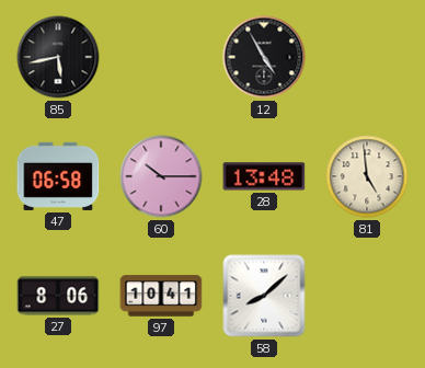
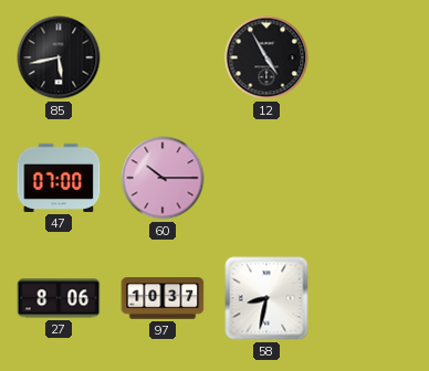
47: 06:58 -> 07:00
28: 13:48 -> none
81: 4:59 -> none
97: 10:41 -> 10:37
58: 8:08 -> 8:32
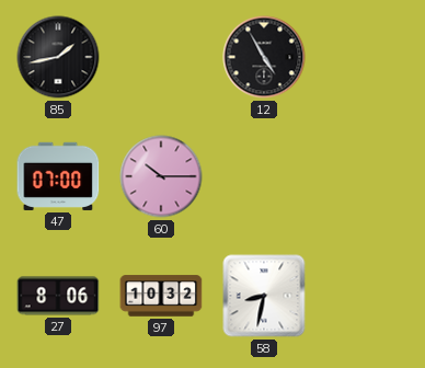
85: 5:43 -> 1:43
97: 10:37 -> 10:32
